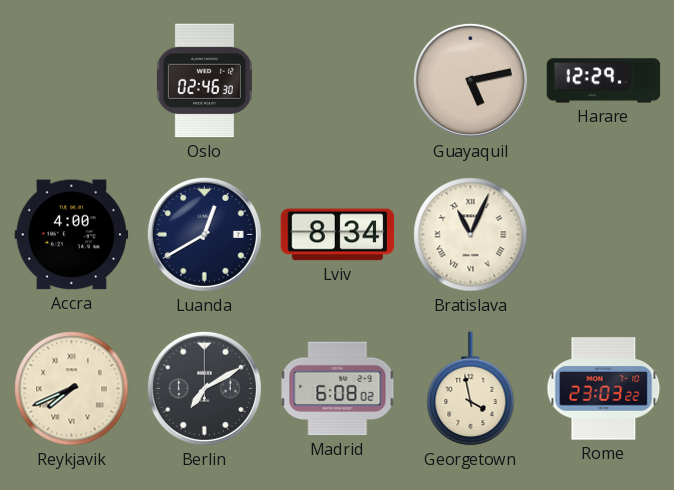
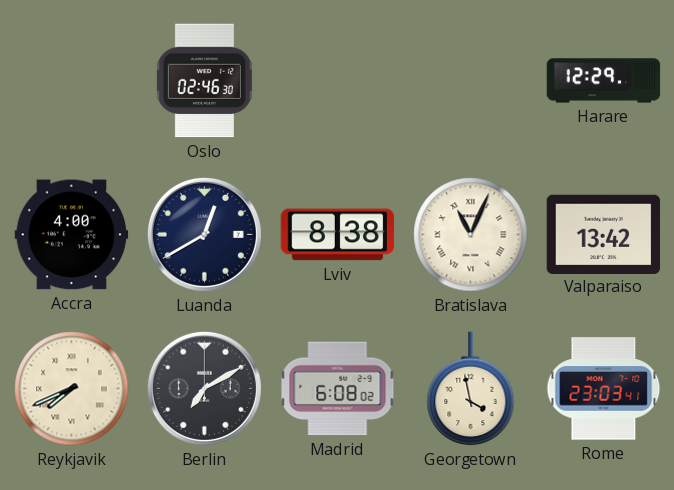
Guayaquil: 5:13 -> none
Lviv: 8:34 -> 8:38
Valparaiso: none -> 13:42
Rome: 23:03:22 -> 23:03:41
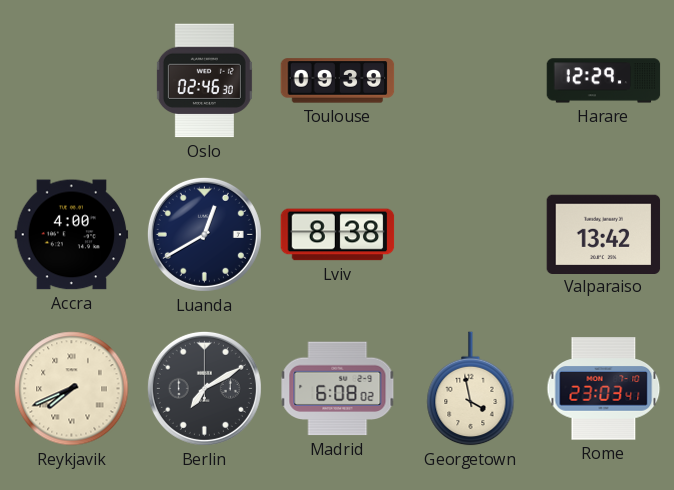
Toulouse: none -> 09:39
Bratislava: 11:04 -> none
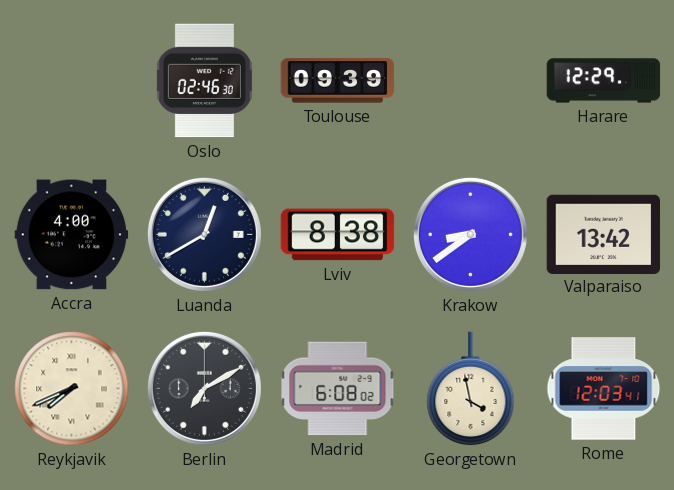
Krakow: none -> 8:39
Rome: 23:03 -> 12:03
